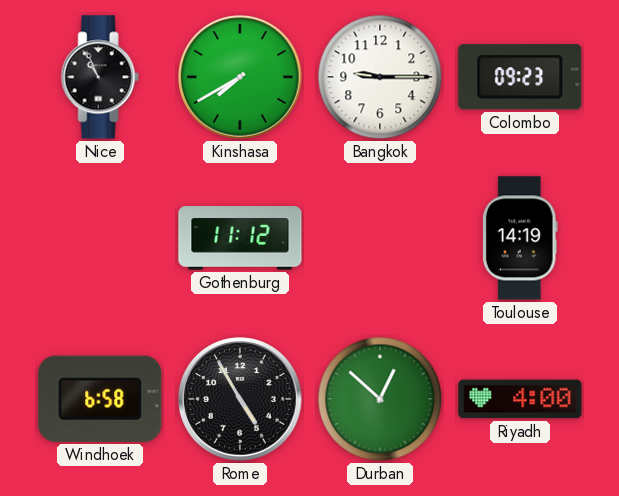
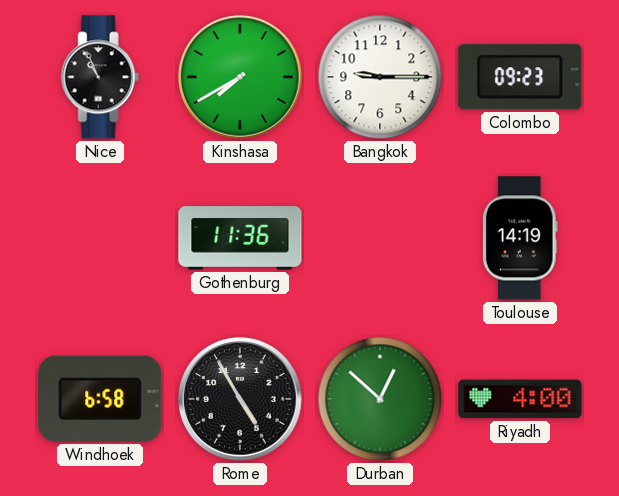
Gothenburg: 11:12 -> 11:36
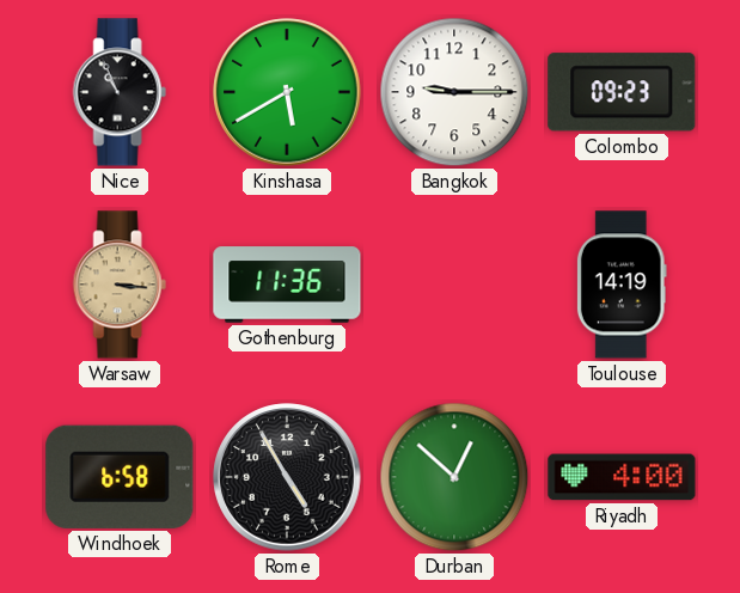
Kinshasa: 7:40 -> 5:40
Warsaw: none -> 3:16
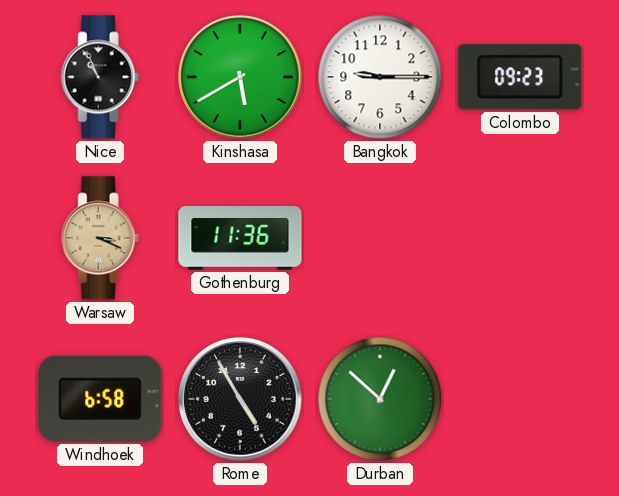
Warsaw: 3:16 -> 3:19
Toulouse: 14:19 -> none
Riyadh: 4:00 -> none
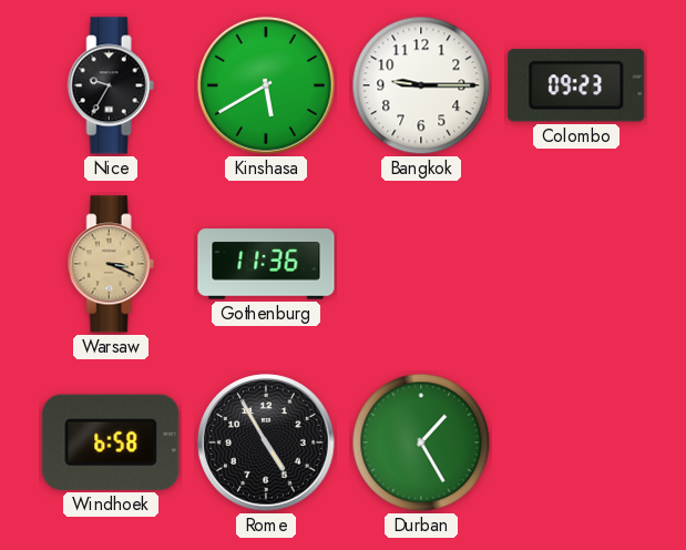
Nice: 10:56 -> 9:35
Durban: 12:52 -> 1:25
